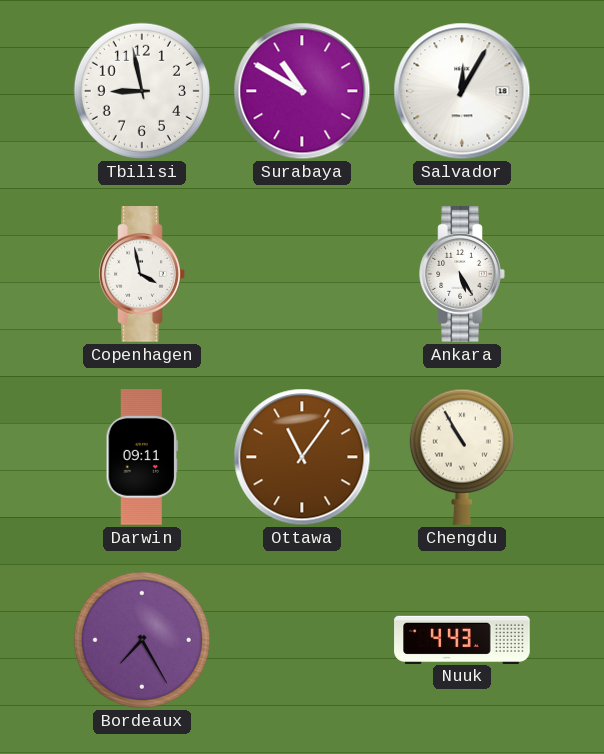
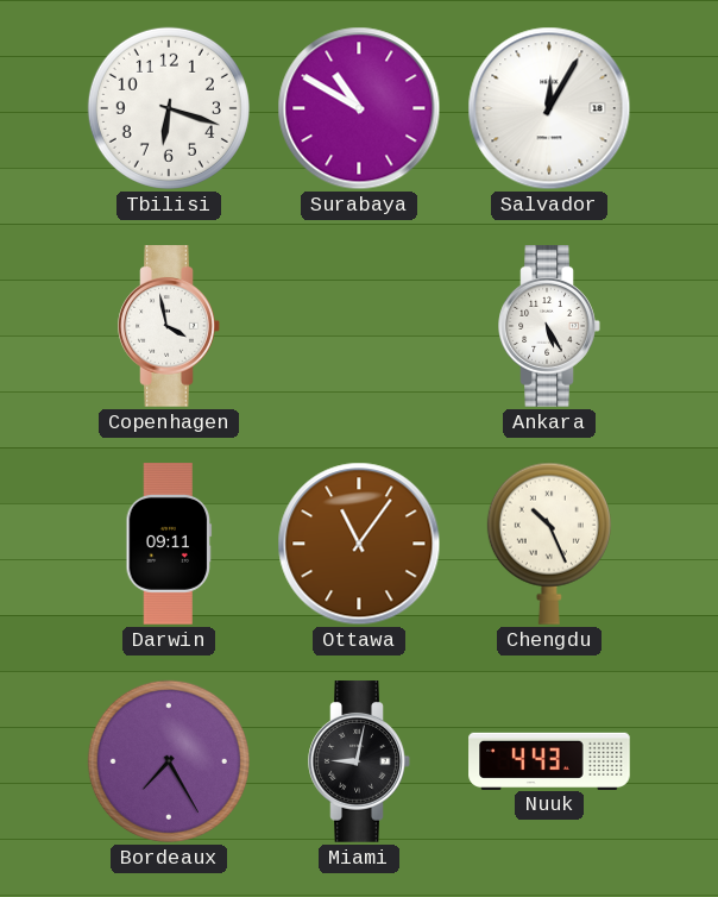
Tbilisi: 8:58 -> 6:18
Chengdu: 10:55 -> 10:26
Miami: none -> 9:02
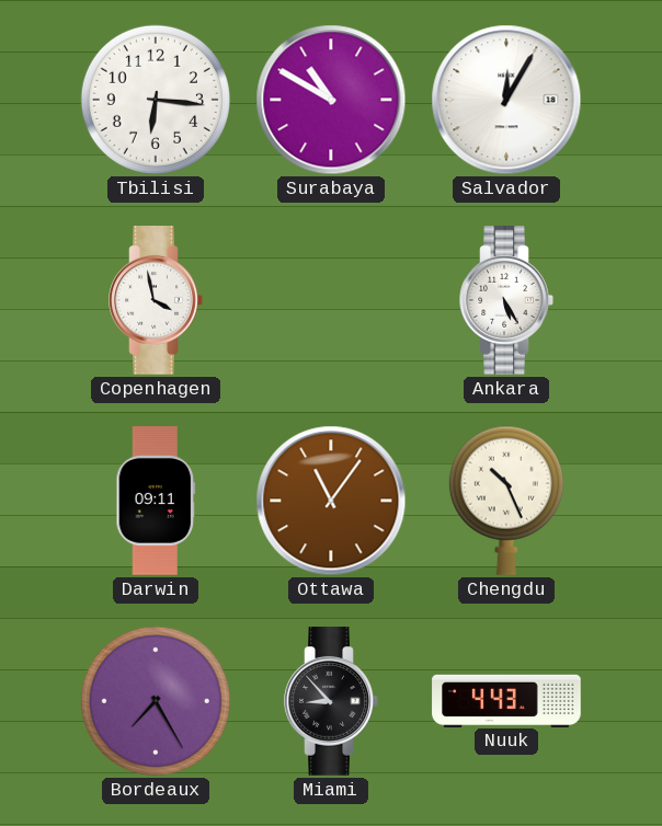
Tbilisi: 6:18 -> 6:16
Miami: 9:02 -> 8:53
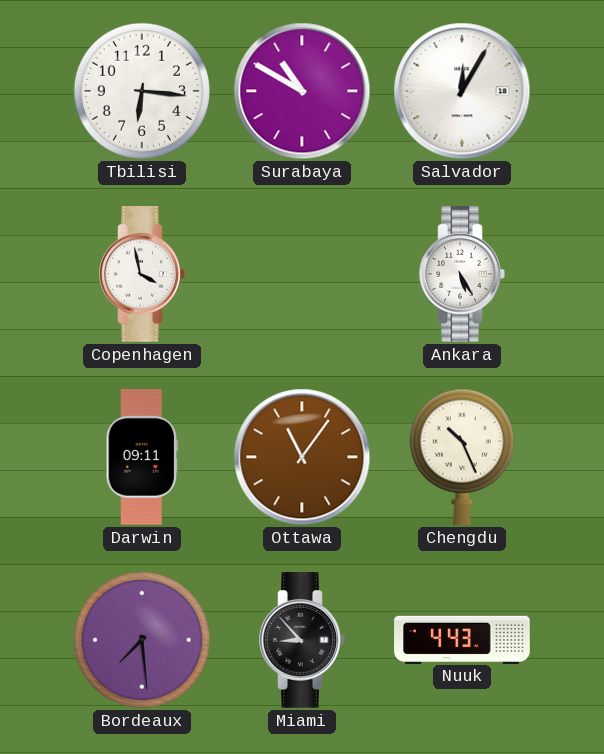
Bordeaux: 7:25 -> 7:29
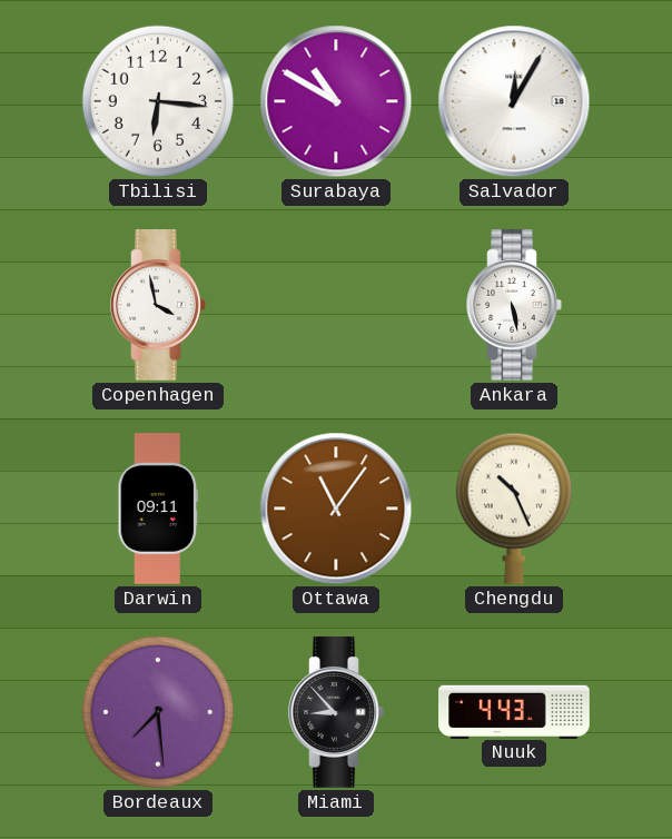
Ankara: 5:25 -> 5:28
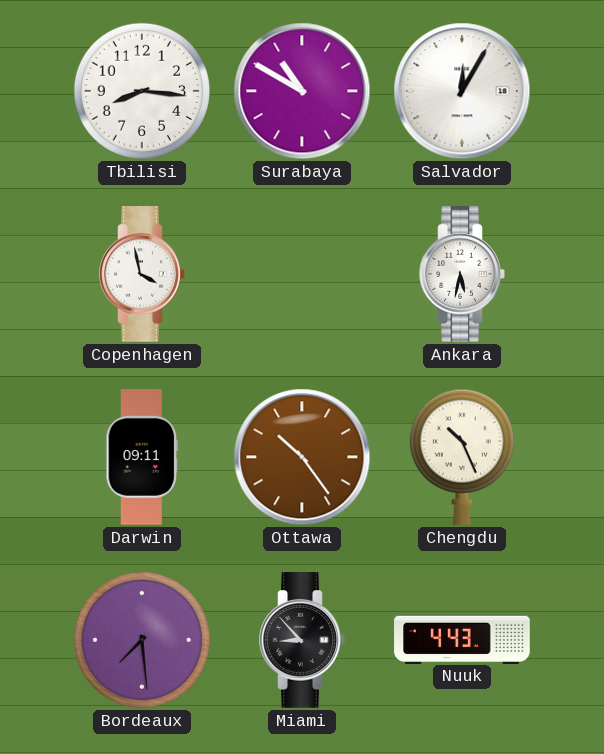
Tbilisi: 6:16 -> 8:16
Ankara: 5:28 -> 5:32
Ottawa: 11:06 -> 10:24
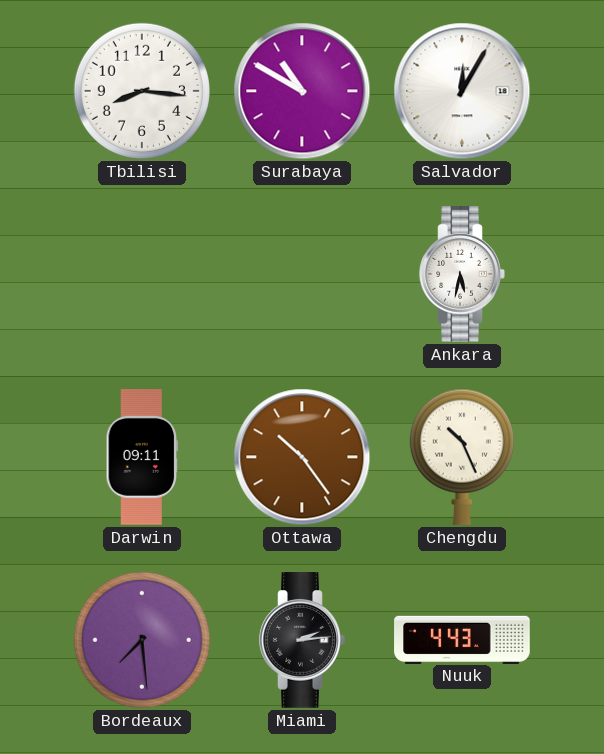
Copenhagen: 3:58 -> none
Miami: 8:53 -> 2:14
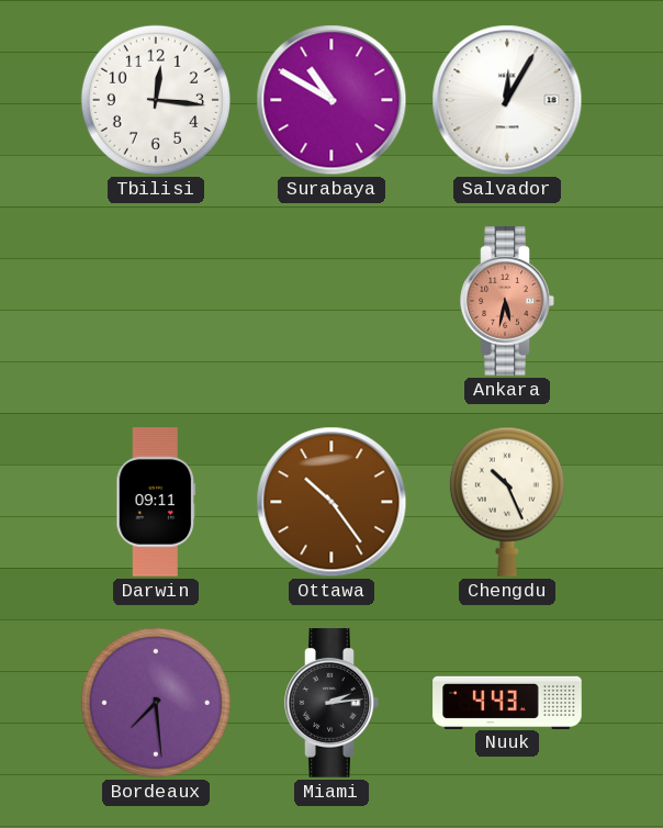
Tbilisi: 8:16 -> 12:16
Ankara dial: white -> salmon
